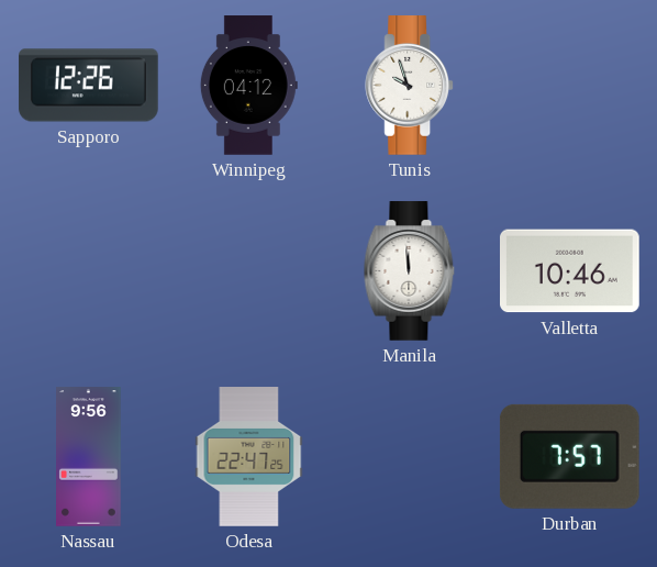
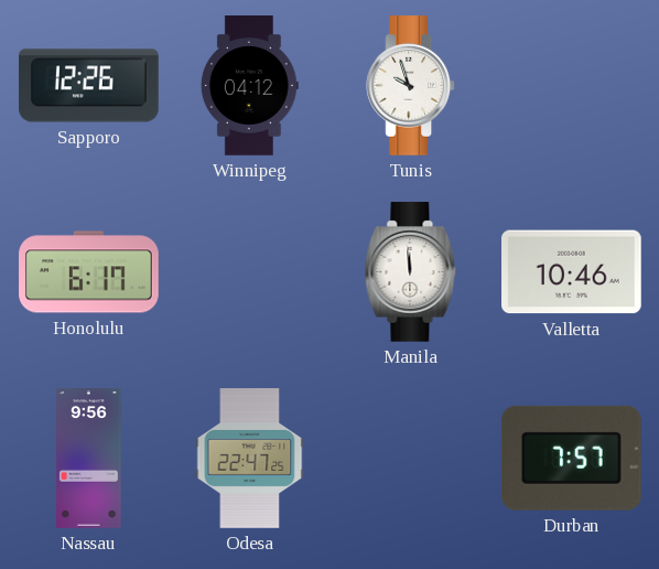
Honolulu: none -> 6:17
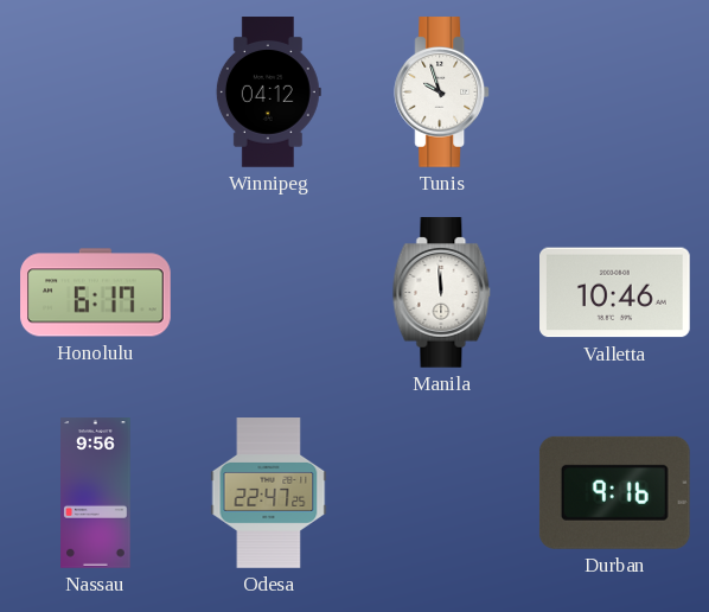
Sapporo: 12:26 -> none
Durban: 7:57 -> 9:16
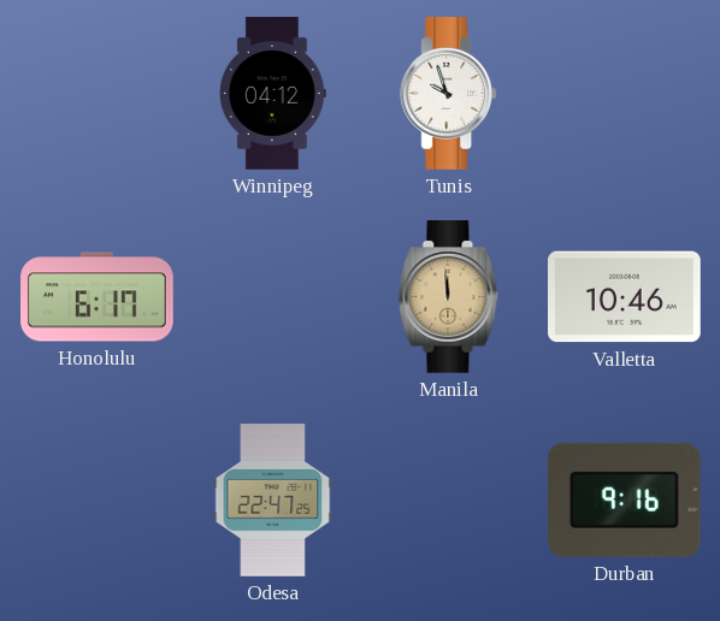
Manila dial: white -> champagne
Nassau: 9:56 -> none
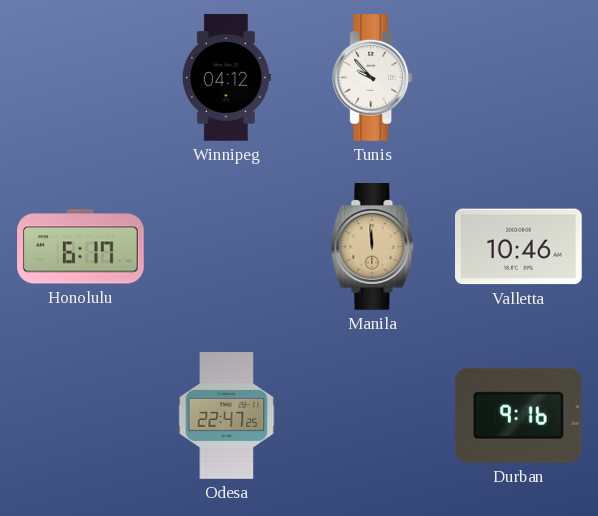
Tunis: 9:57 -> 9:53
